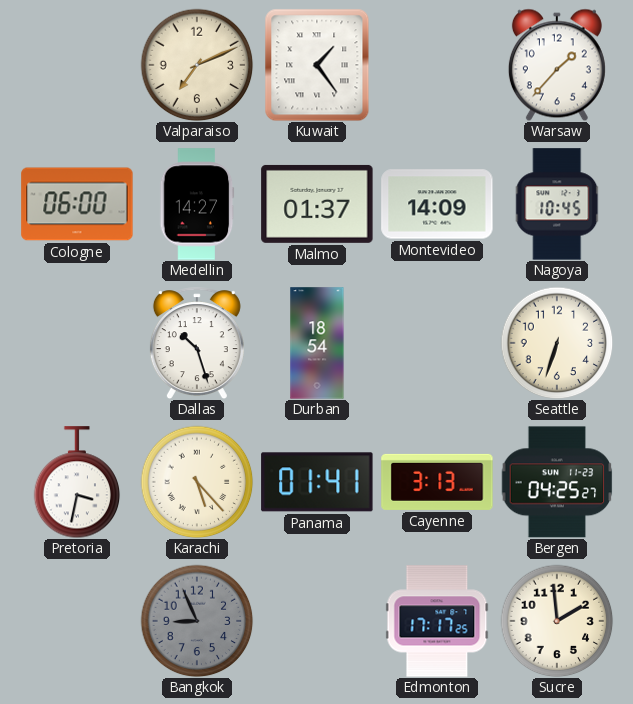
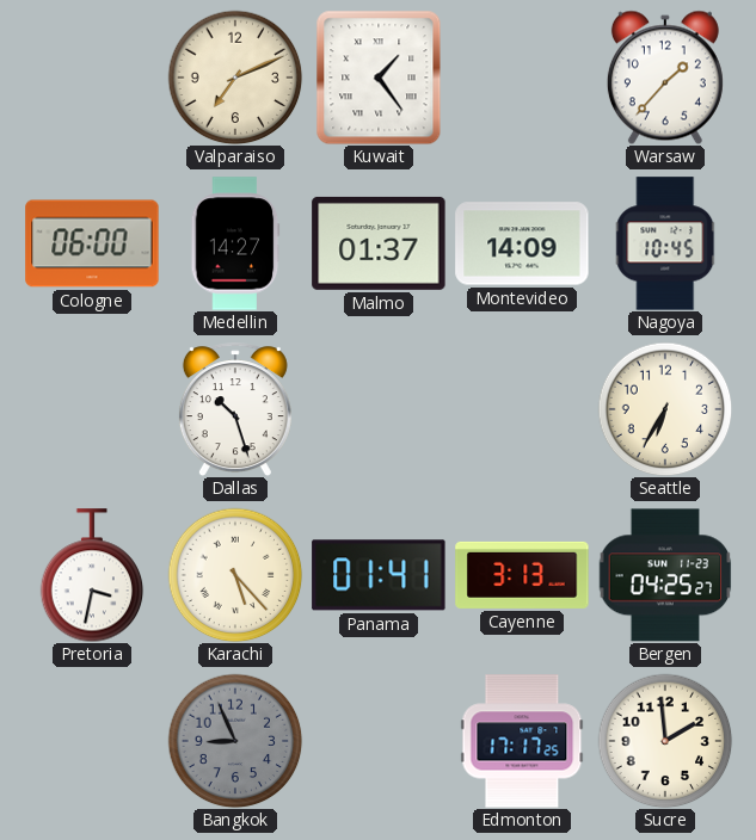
Durban: 18:54 -> none
Seattle: 6:33 -> 6:35
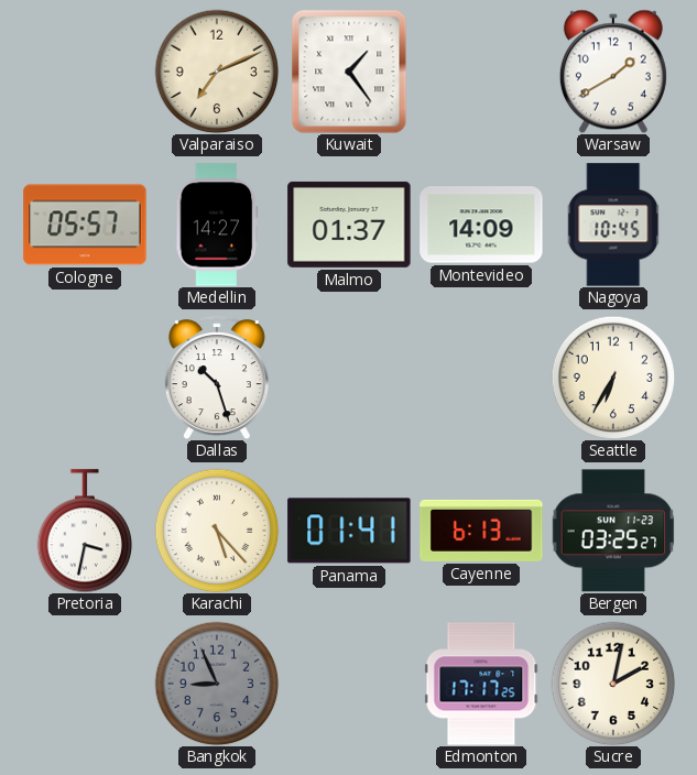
Warsaw: 1:37 -> 1:40
Cologne: 06:00 -> 05:57
Cayenne: 3:13 -> 6:13
Bergen: 04:25 -> 03:25
Sucre: 1:59 -> 2:02
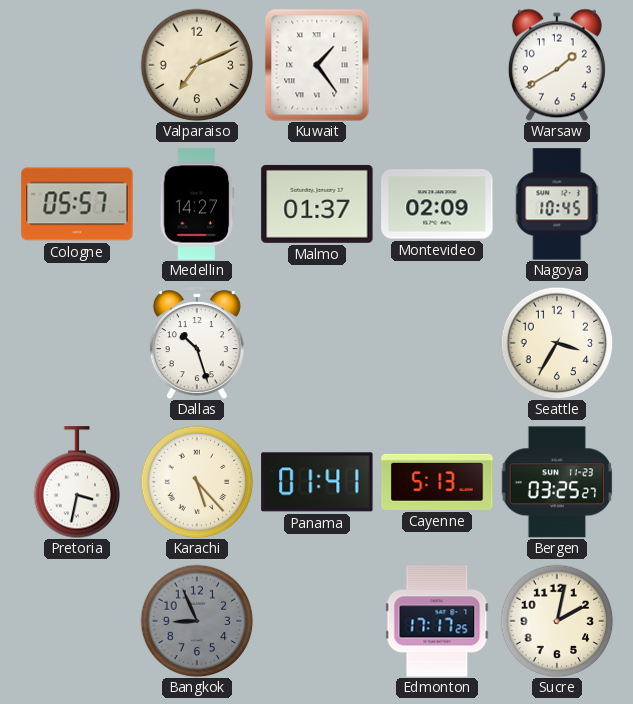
Montevideo: 14:09 -> 02:09
Seattle: 6:35 -> 3:35
Cayenne: 6:13 -> 5:13
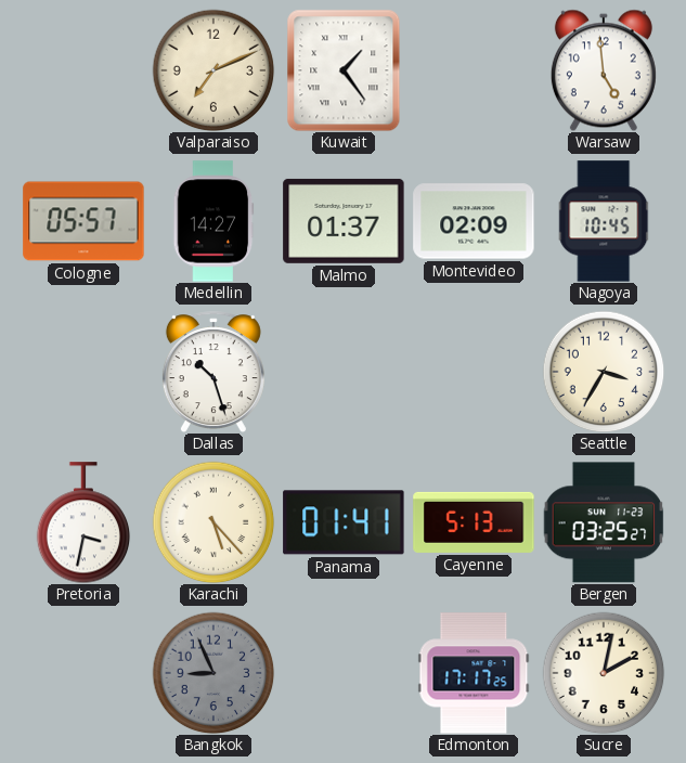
Warsaw: 1:40 -> 4:59
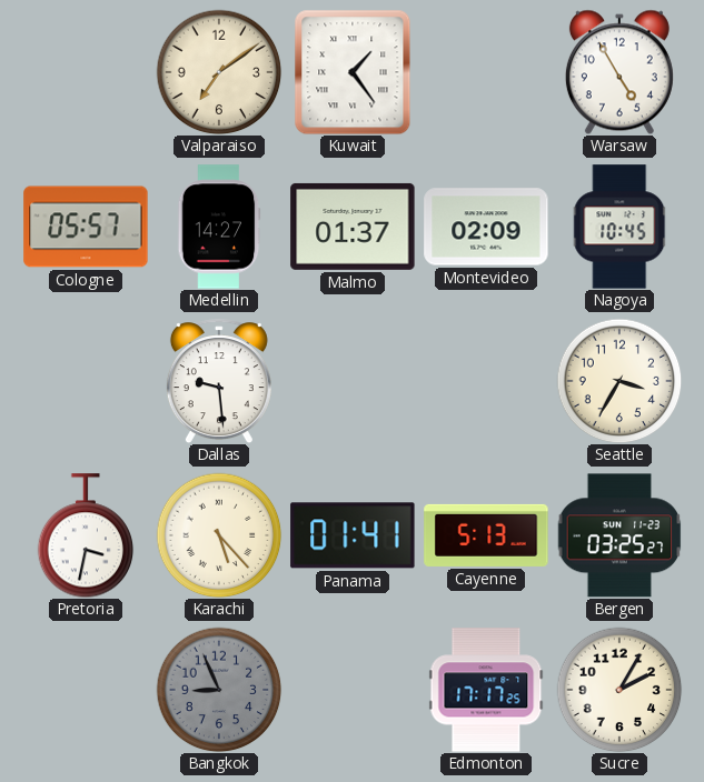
Valparaiso: 7:11 -> 7:09
Warsaw: 4:59 -> 4:55
Dallas: 10:27 -> 9:29
Sucre: 2:02 -> 2:05
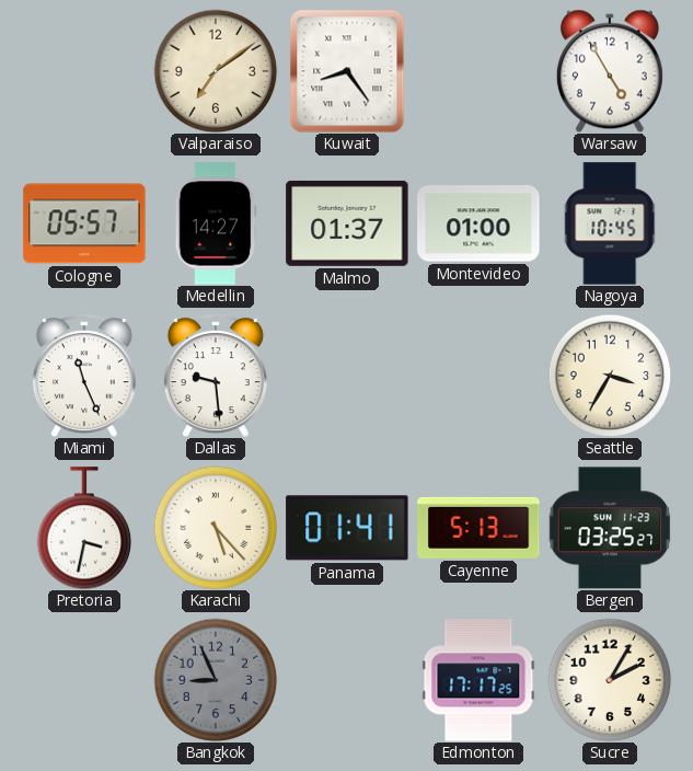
Kuwait: 1:24 -> 8:24
Montevideo: 02:09 -> 01:00
Miami: none -> 11:26
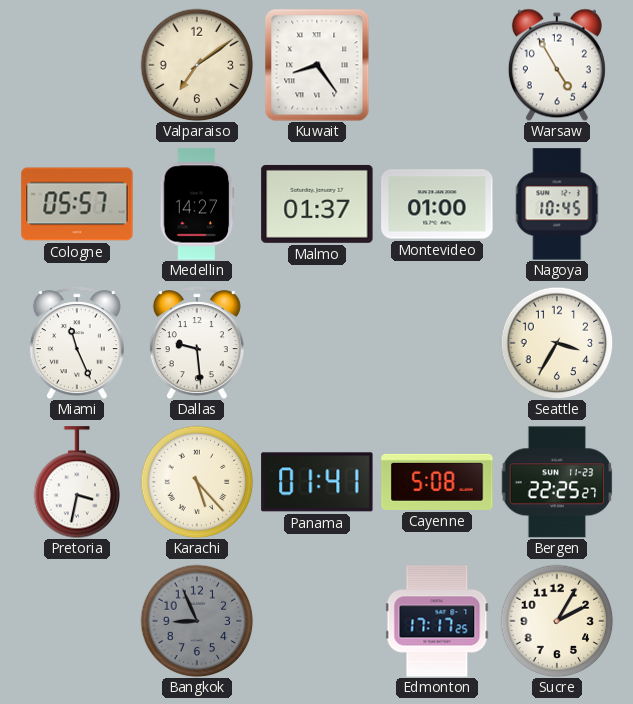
Cayenne: 5:13 -> 5:08
Bergen: 03:25 -> 22:25
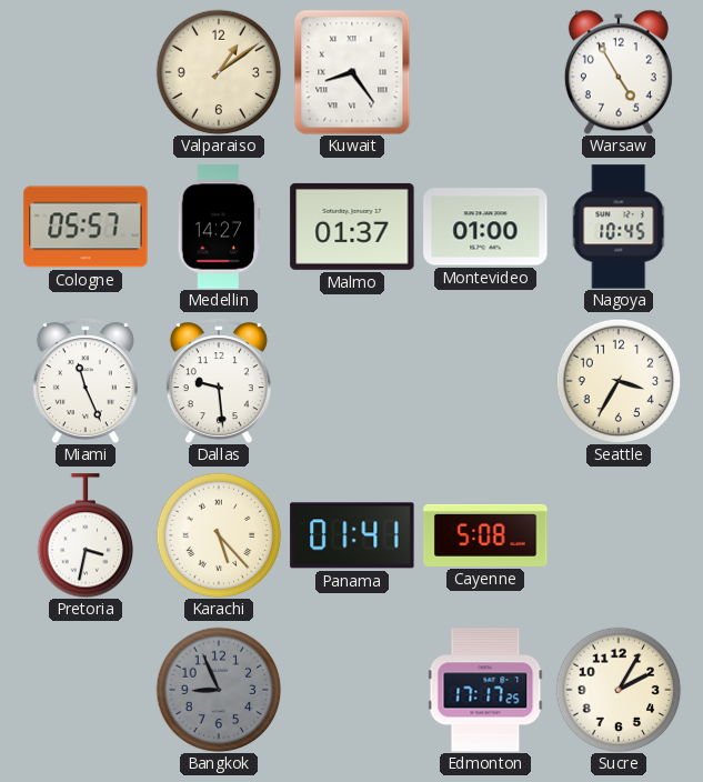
Valparaiso: 7:09 -> 1:09
Bergen: 22:25 -> none
